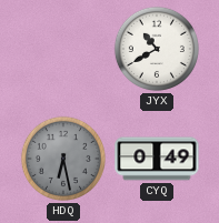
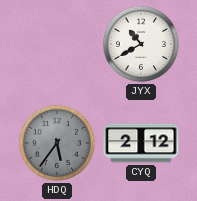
HDQ: 6:28 -> 5:36
CYQ: 0:49 -> 2:12
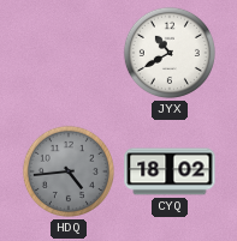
HDQ: 5:36 -> 4:44
CYQ: 2:12 -> 18:02
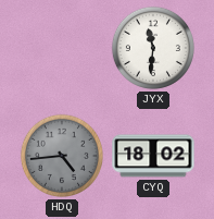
JYX: 10:40 -> 11:31
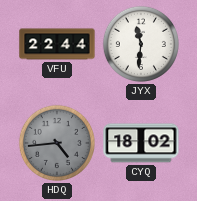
VFU: none -> 22:44
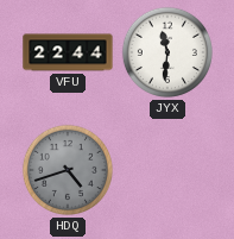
HDQ: 4:44 -> 4:42
CYQ: 18:02 -> none
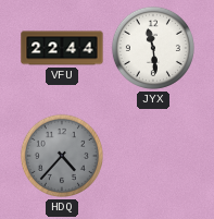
JYX: 11:31 -> 11:29
HDQ: 4:42 -> 4:37
